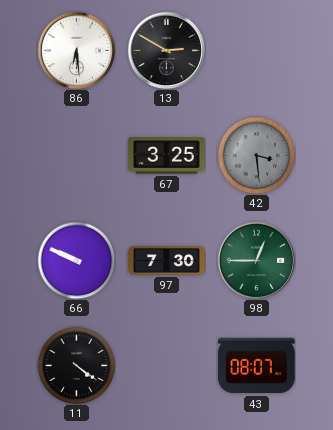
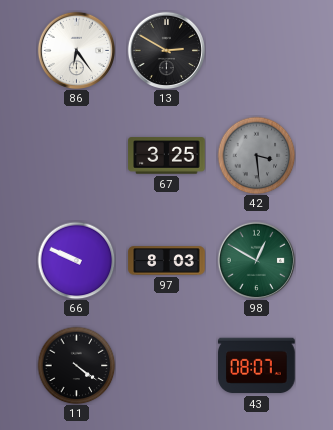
86: 6:29 -> 6:24
97: 7:30 -> 8:03
98: 12:45 -> 12:50
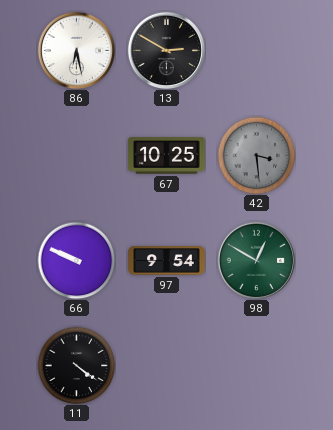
86: 6:24 -> 6:28
67: 3:25 -> 10:25
97: 8:03 -> 9:54
43: 08:07 -> none
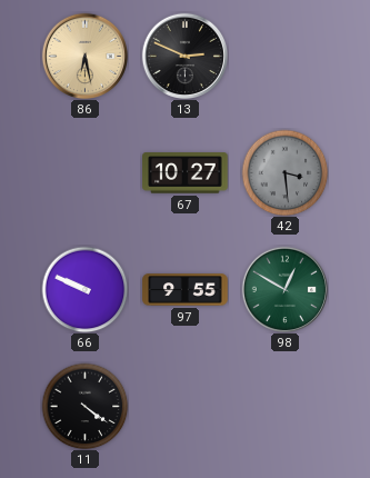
86 dial: white -> champagne
13: 2:50 -> 2:49
67: 10:25 -> 10:27
97: 9:54 -> 9:55
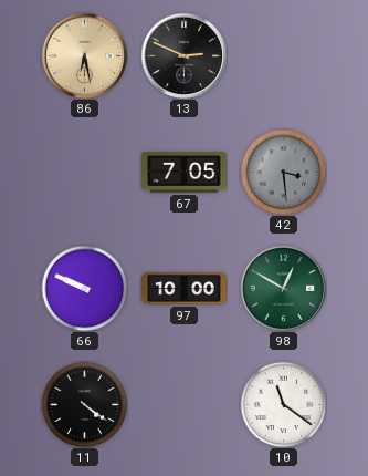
67: 10:27 -> 7:05
97: 9:55 -> 10:00
10: none -> 11:21
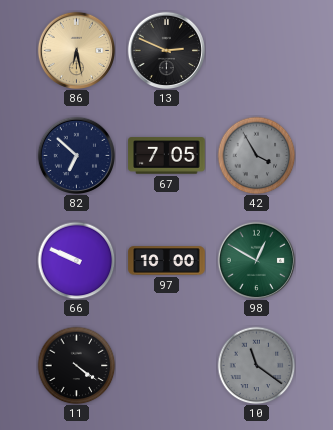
82: none -> 6:52
42: 3:29 -> 3:55
10 dial: white -> grey
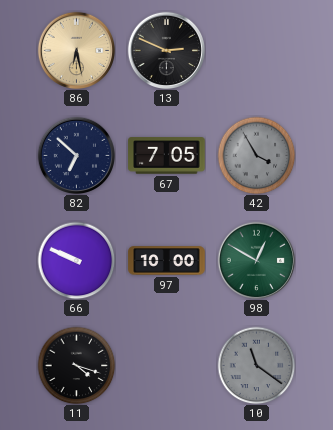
11: 4:21 -> 4:18
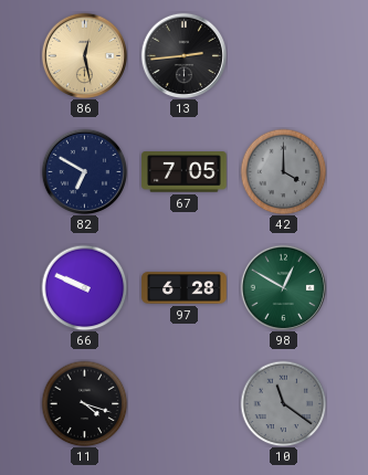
86: 6:28 -> 12:28
13: 2:49 -> 2:44
82: 6:52 -> 6:50
42: 3:55 -> 4:00
97: 10:00 -> 6:28
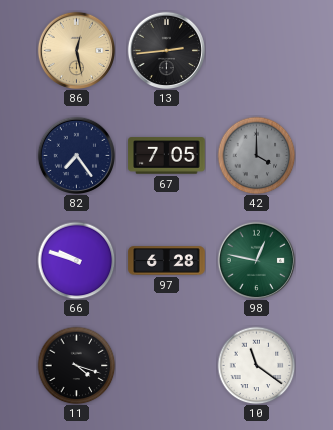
82: 6:50 -> 7:24
66: 9:49 -> 9:48
98: 12:50 -> 12:47
10 dial: grey -> white
